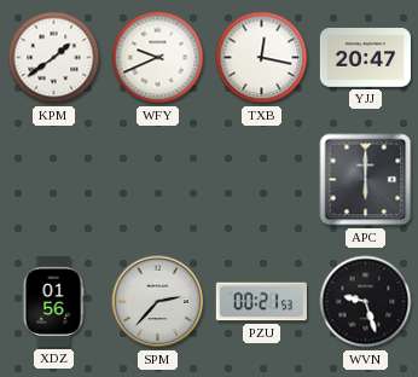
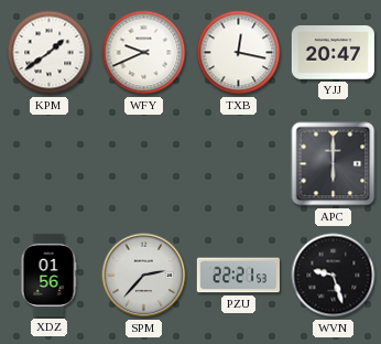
PZU: 00:21 -> 22:21
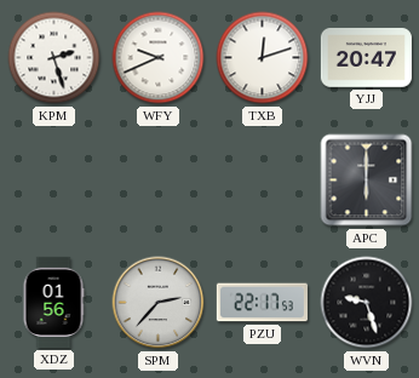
KPM: 1:39 -> 2:27
TXB: 12:17 -> 12:12
PZU: 22:21 -> 22:17
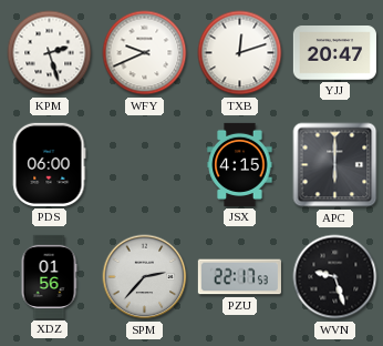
PDS: none -> 06:00
JSX: none -> 4:15
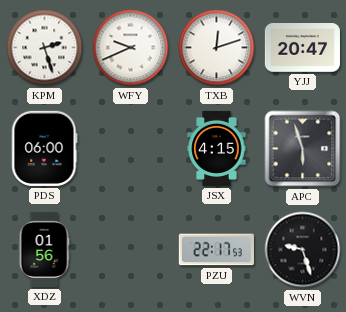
APC: 6:00 -> 5:57
SPM: 2:37 -> none
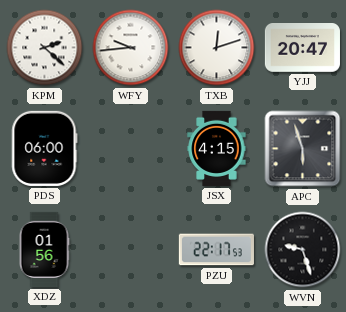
KPM: 2:27 -> 2:22
WFY: 9:41 -> 9:44
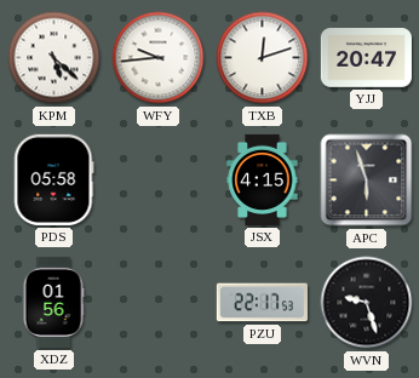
KPM: 2:22 -> 5:22
PDS: 06:00 -> 05:58
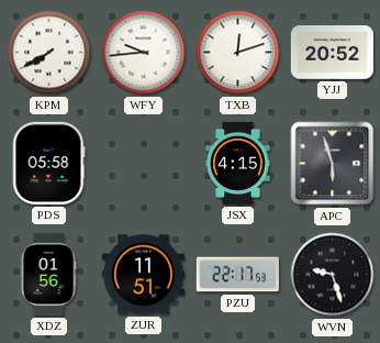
KPM: 5:22 -> 7:40
YJJ: 20:47 -> 20:52
ZUR: none -> 11:51
